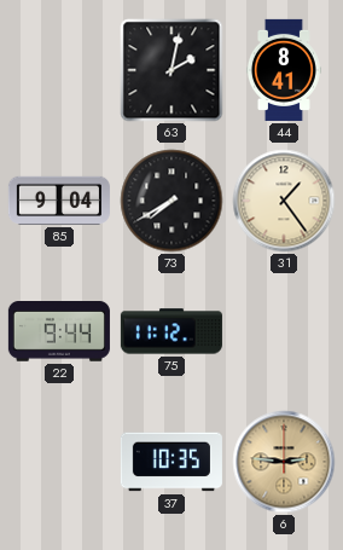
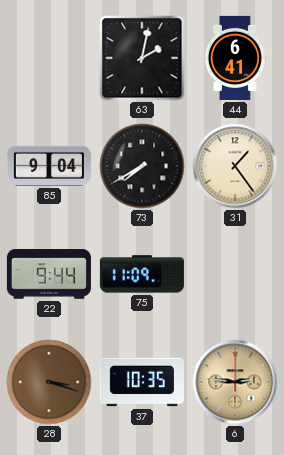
44: 8:41 -> 6:41
75: 11:12 -> 11:09
28: none -> 3:18
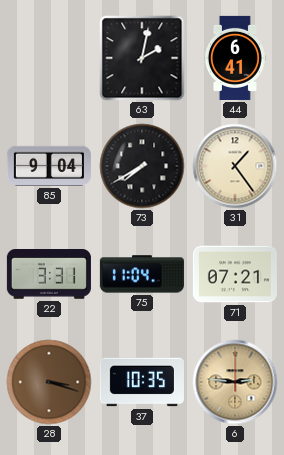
22: 9:44 -> 3:31
75: 11:09 -> 11:04
71: none -> 07:21
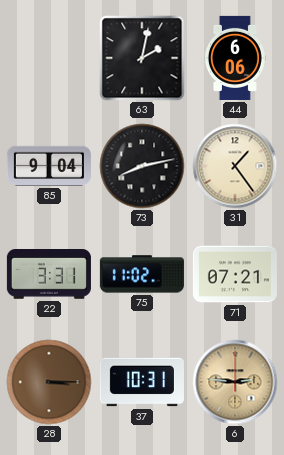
44: 6:41 -> 6:06
73: 7:40 -> 8:13
75: 11:04 -> 11:02
28: 3:18 -> 3:15
37: 10:35 -> 10:31
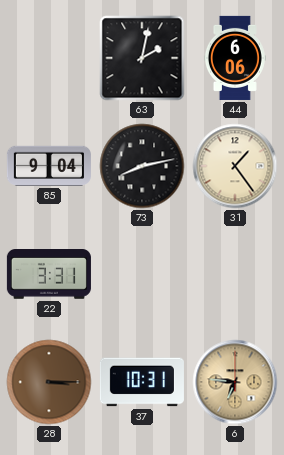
75: 11:02 -> none
71: 07:21 -> none
6: 2:46 -> 6:46
